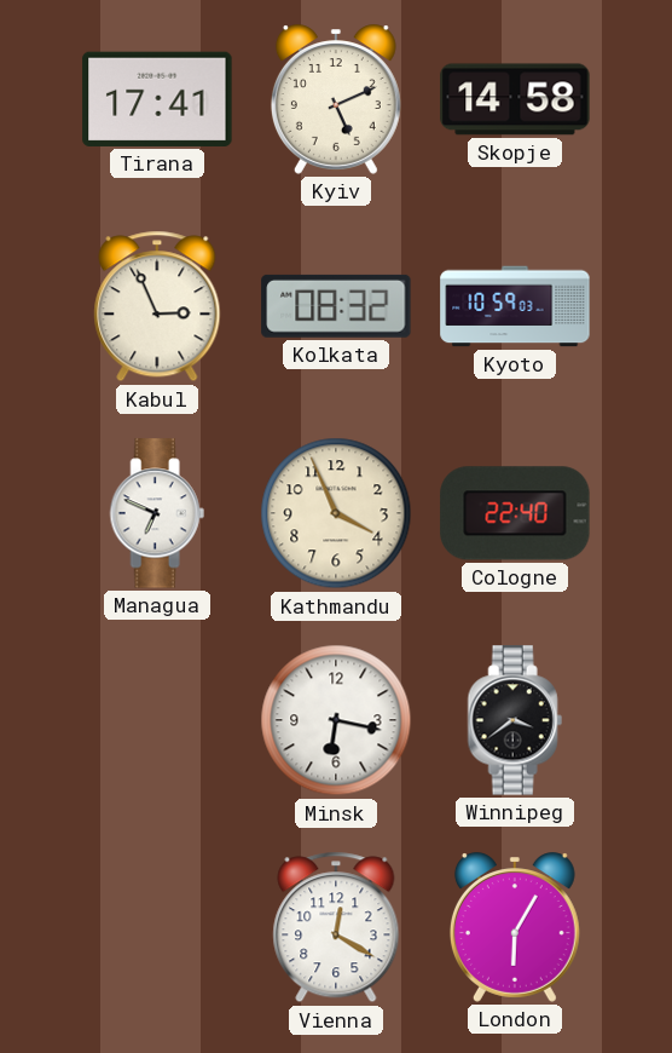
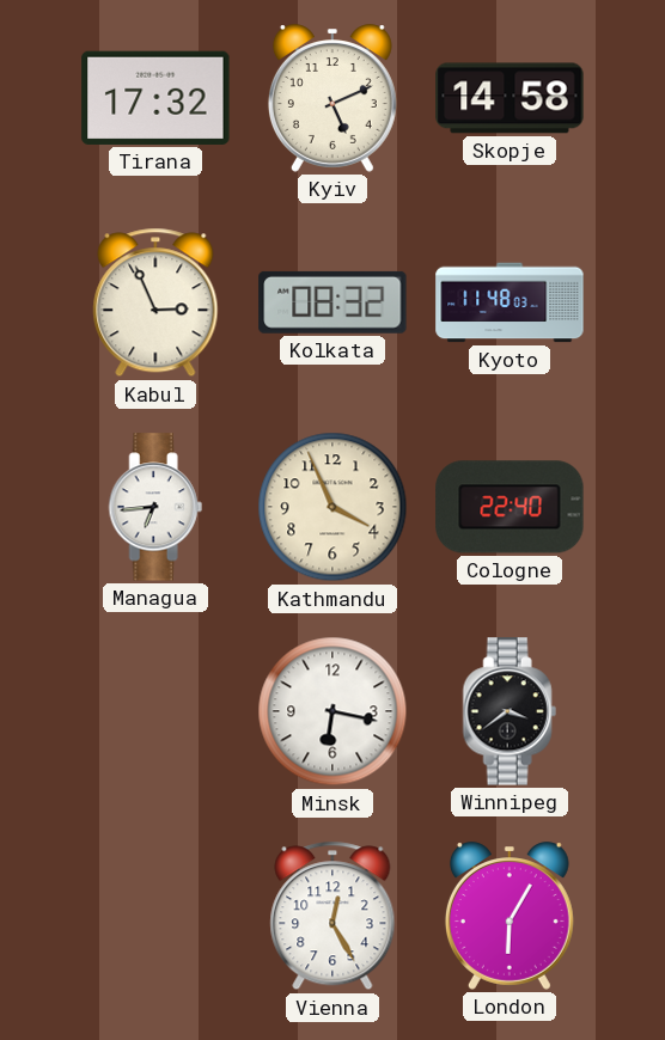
Tirana: 17:41 -> 17:32
Kyoto: 10:59 -> 11:48
Managua: 6:49 -> 6:44
Vienna: 12:20 -> 12:25
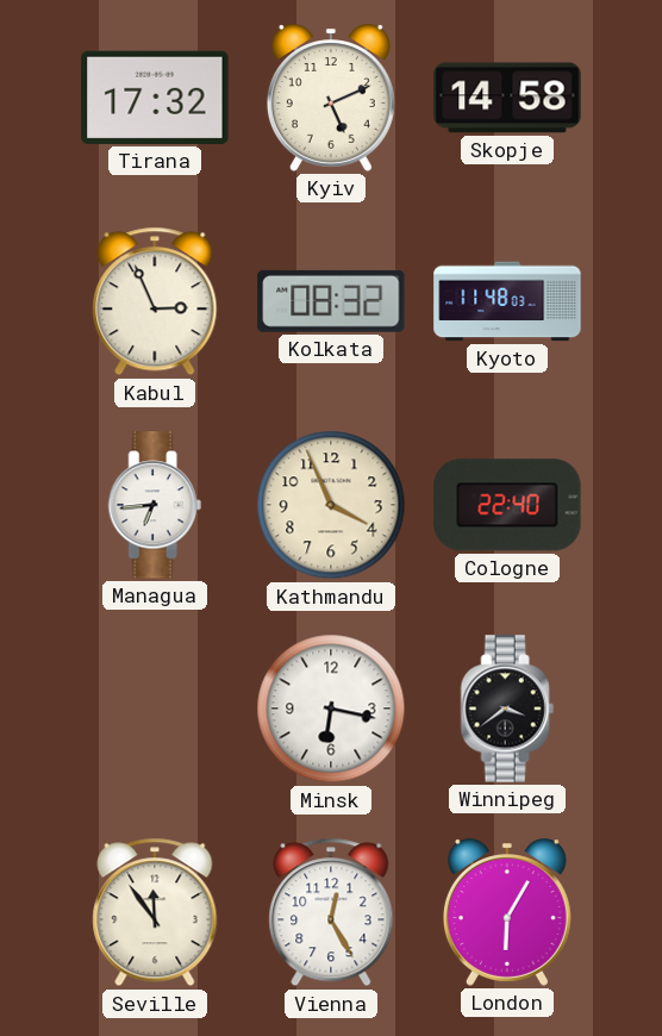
Seville: none -> 11:54
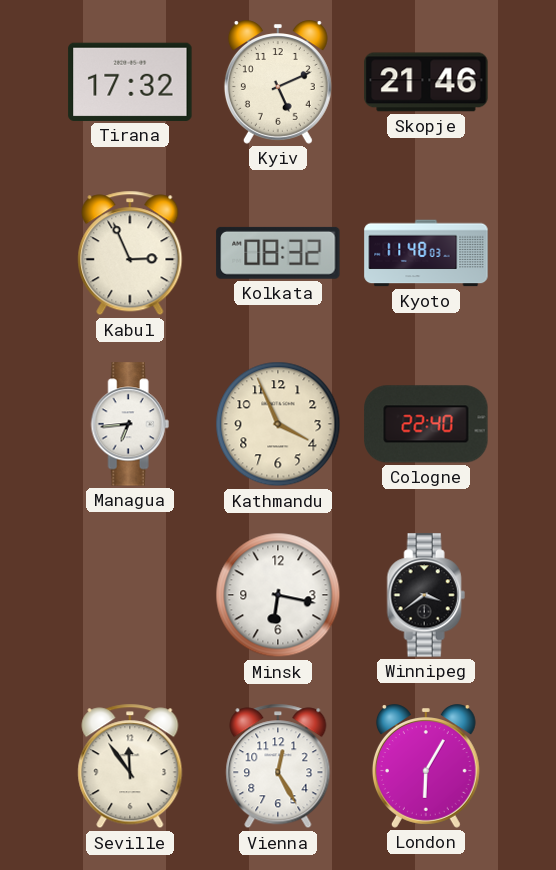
Skopje: 14:58 -> 21:46
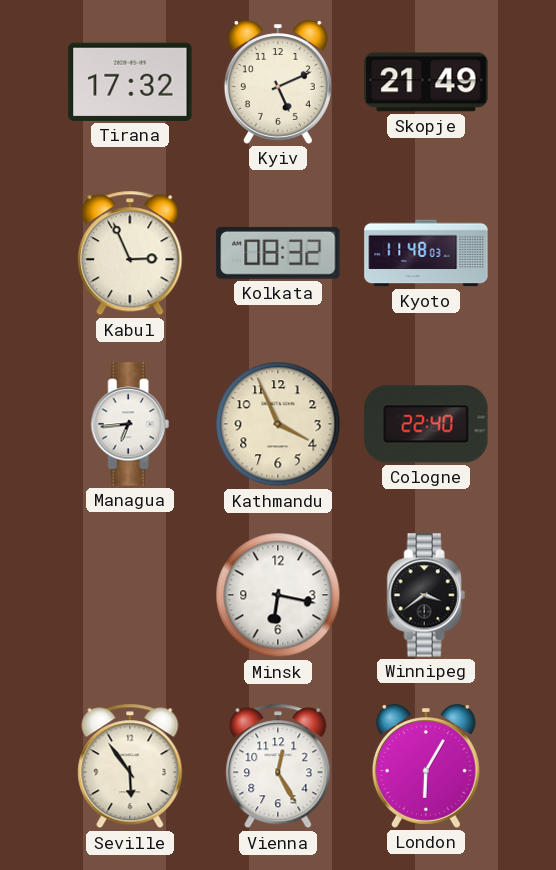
Skopje: 21:46 -> 21:49
Seville: 11:54 -> 5:54
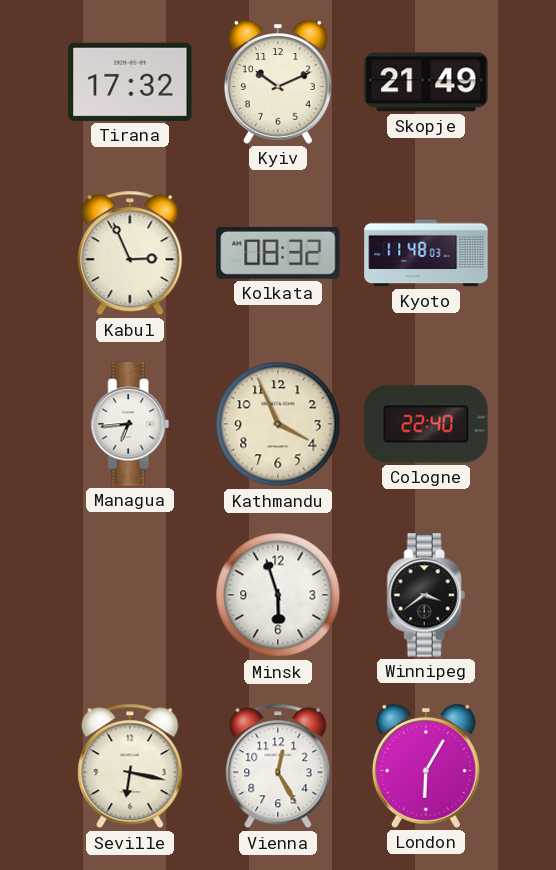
Kyiv: 5:11 -> 10:11
Minsk: 6:17 -> 5:57
Seville: 5:54 -> 6:17
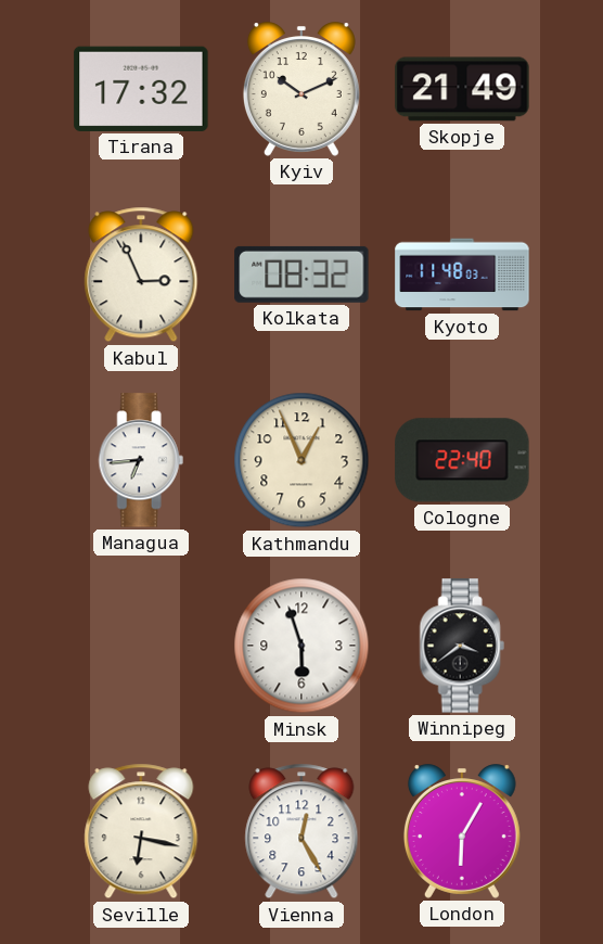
Kathmandu: 3:56 -> 12:56
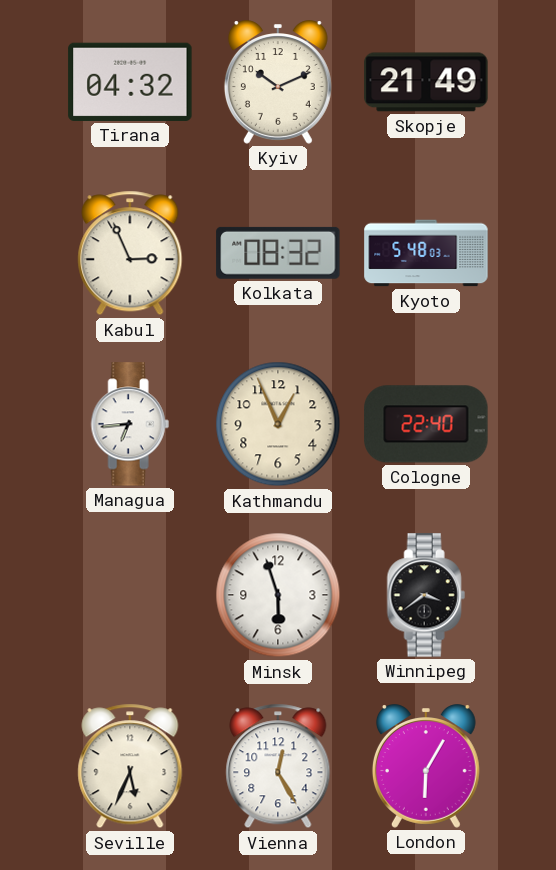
Tirana: 17:32 -> 04:32
Kyoto: 11:48 -> 5:48
Seville: 6:17 -> 5:34
